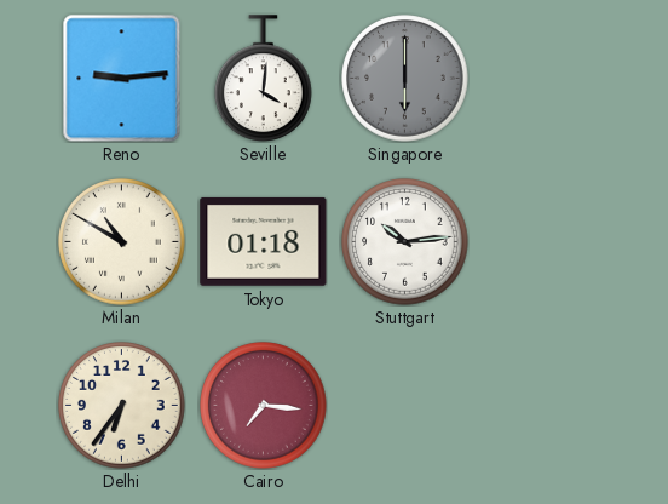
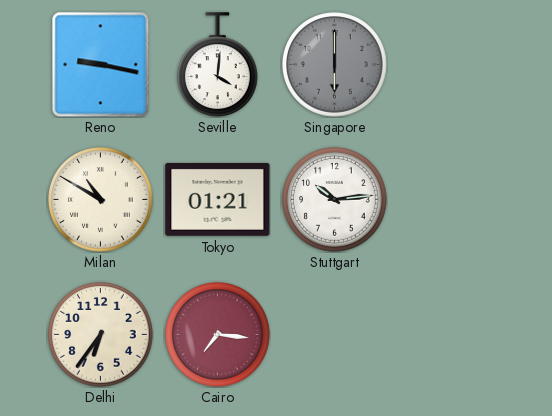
Reno: 9:14 -> 9:17
Tokyo: 01:18 -> 01:21
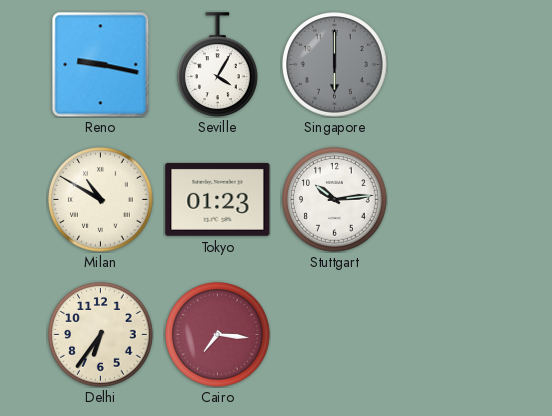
Seville: 4:01 -> 4:05
Tokyo: 01:21 -> 01:23
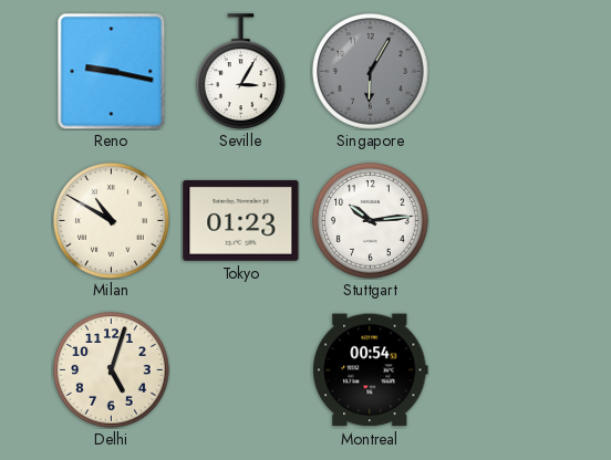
Seville: 4:05 -> 3:05
Singapore: 6:00 -> 6:05
Delhi: 6:36 -> 5:03
Cairo: 7:16 -> none
Montreal: none -> 00:54
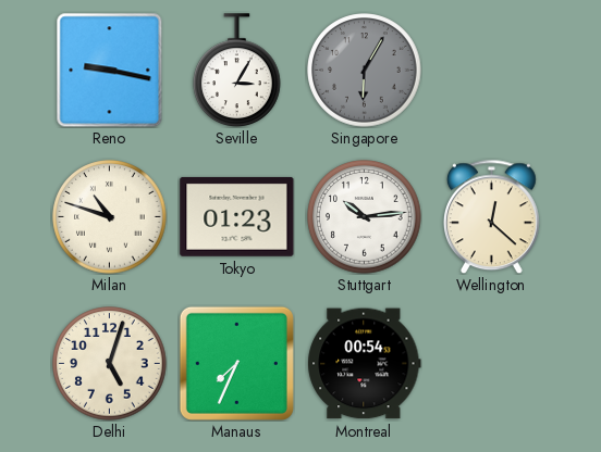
Milan: 10:50 -> 10:48
Wellington: none -> 12:22
Manaus: none -> 7:34
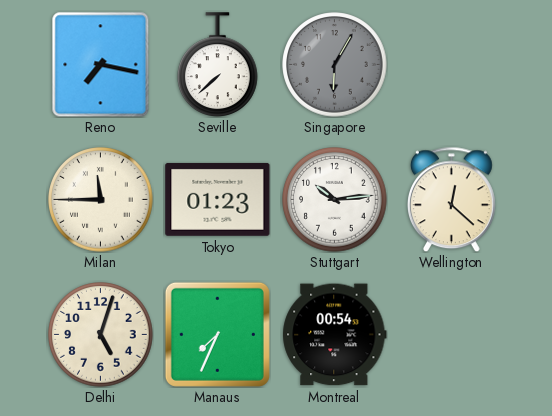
Reno: 9:17 -> 7:17
Seville: 3:05 -> 7:38
Milan: 10:48 -> 11:45
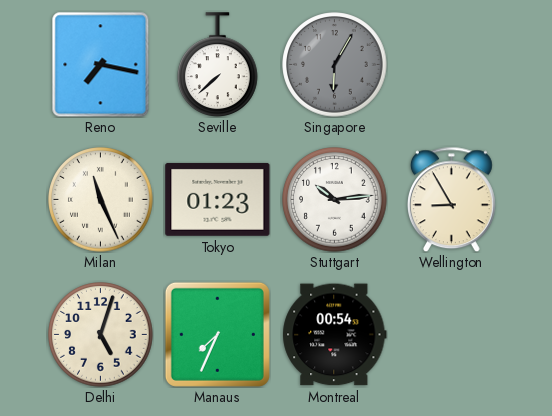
Milan: 11:45 -> 11:26
Wellington: 12:22 -> 8:55
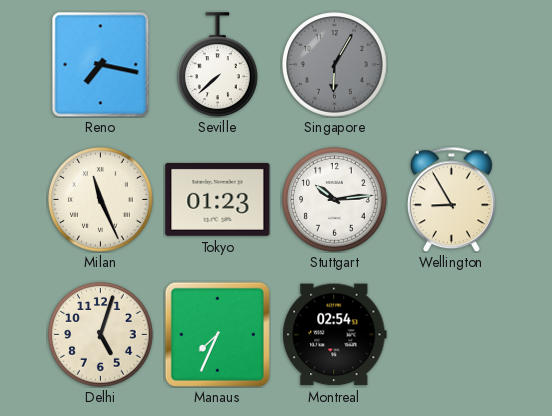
Montreal: 00:54 -> 02:54
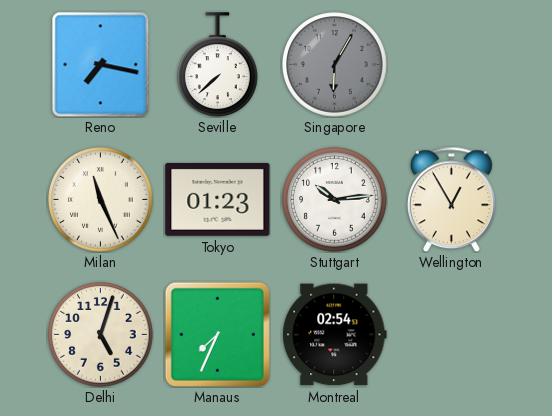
Wellington: 8:55 -> 12:55
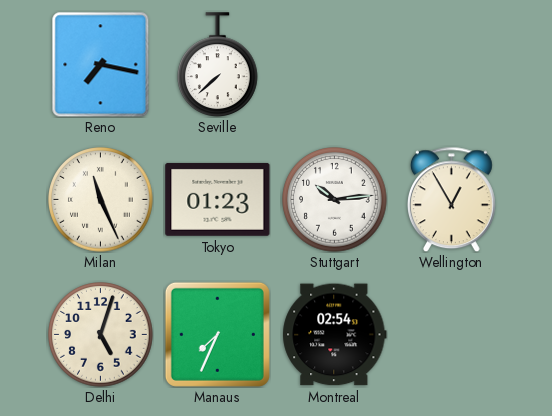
Singapore: 6:05 -> none
